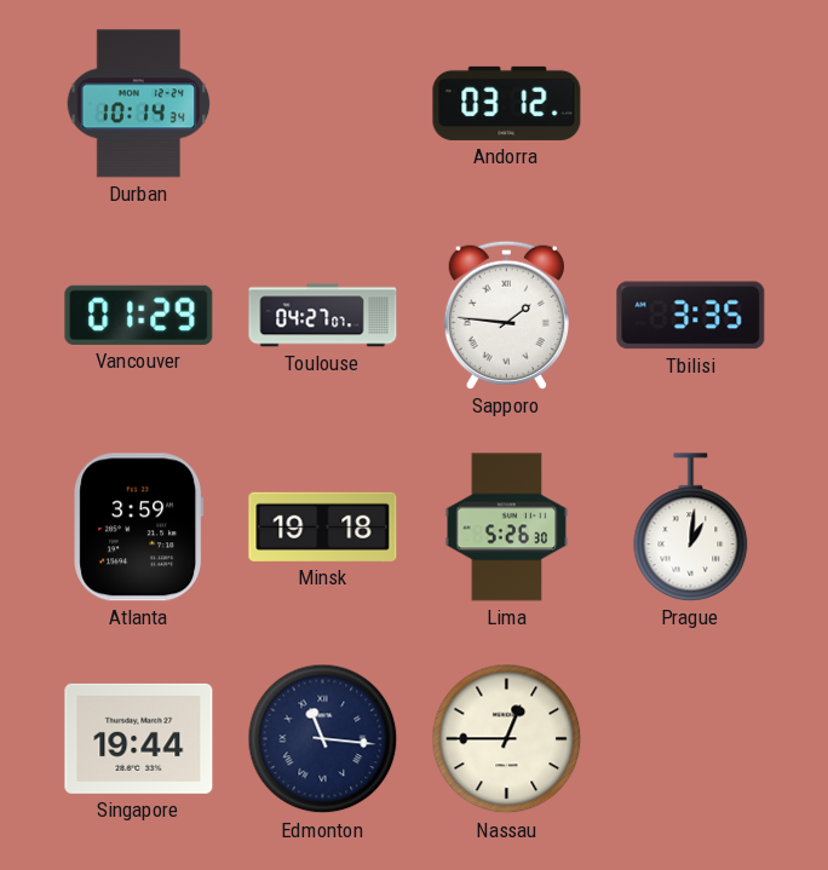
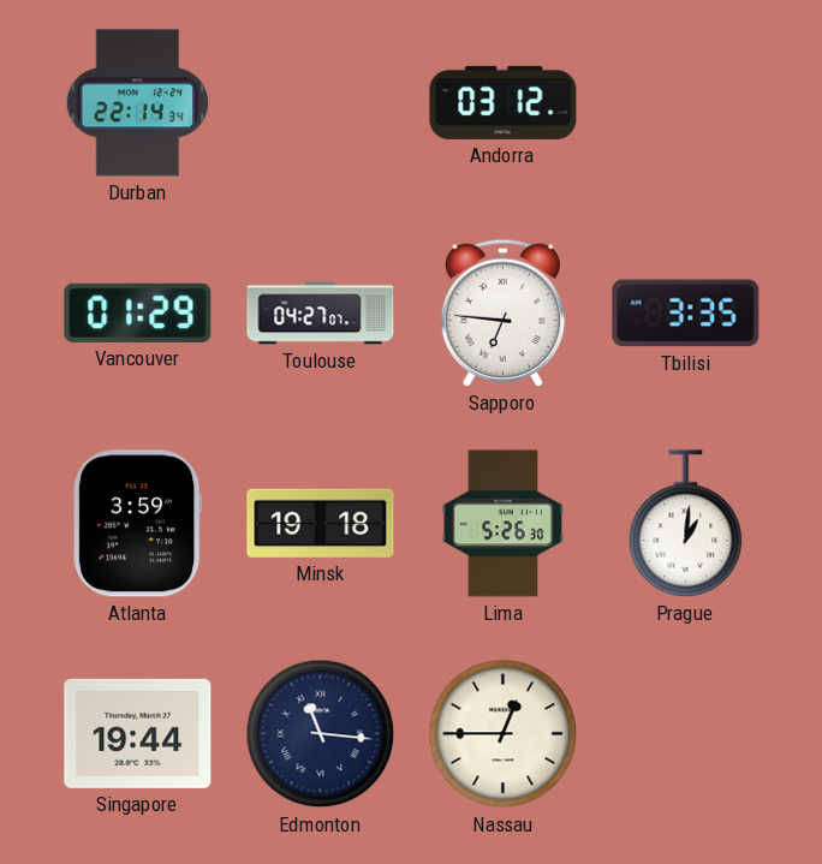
Durban: 10:14 -> 22:14
Sapporo: 1:46 -> 6:46
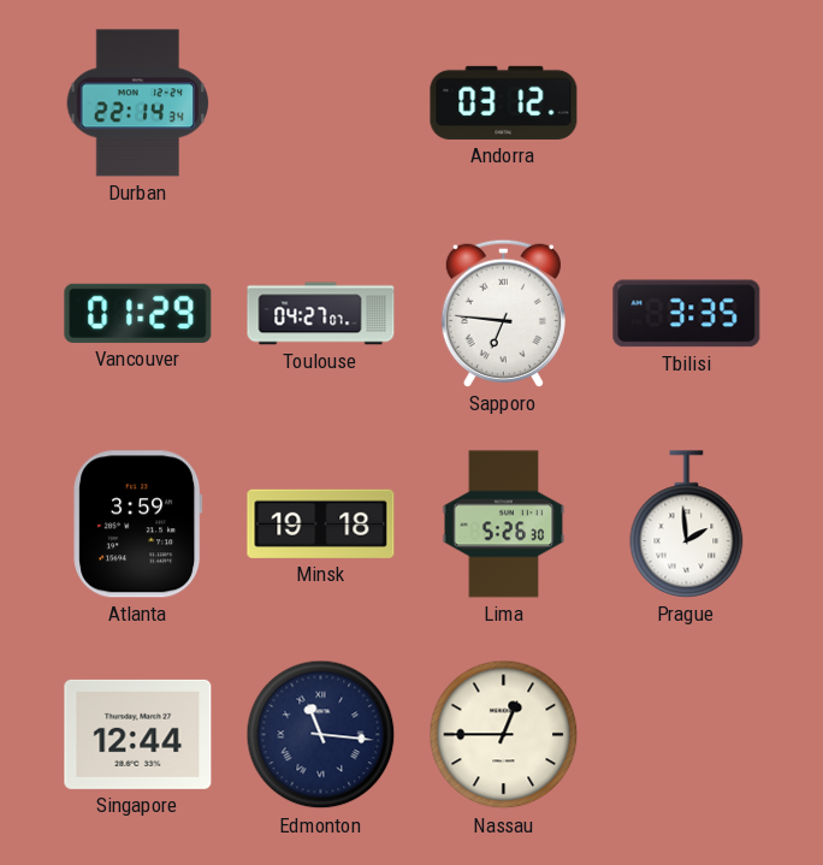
Prague: 1:01 -> 1:59
Singapore: 19:44 -> 12:44
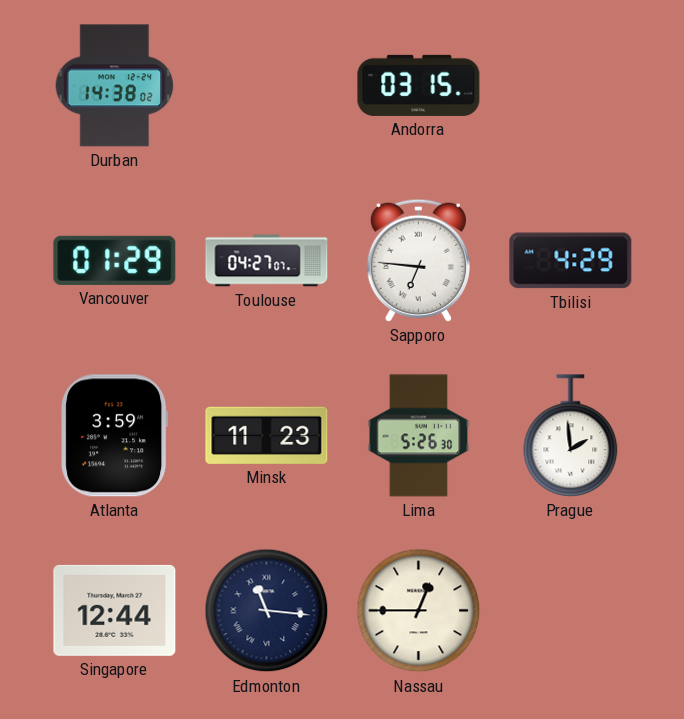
Durban: 22:14 -> 14:38
Andorra: 03:12 -> 03:15
Tbilisi: 3:35 -> 4:29
Minsk: 19:18 -> 11:23
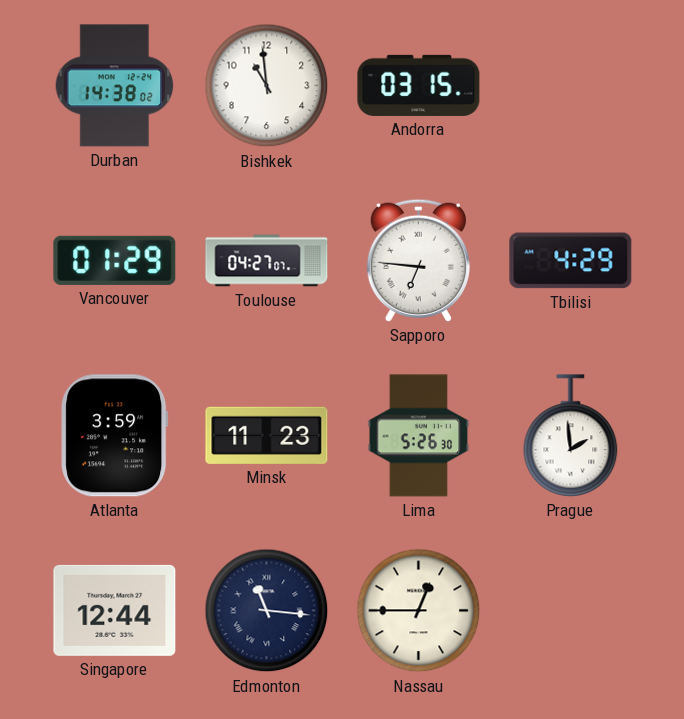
Bishkek: none -> 10:59
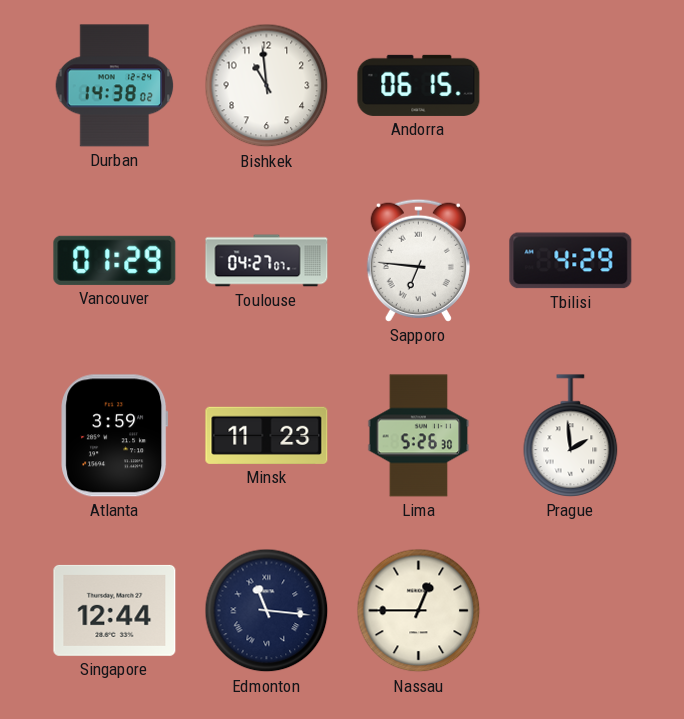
Andorra: 03:15 -> 06:15
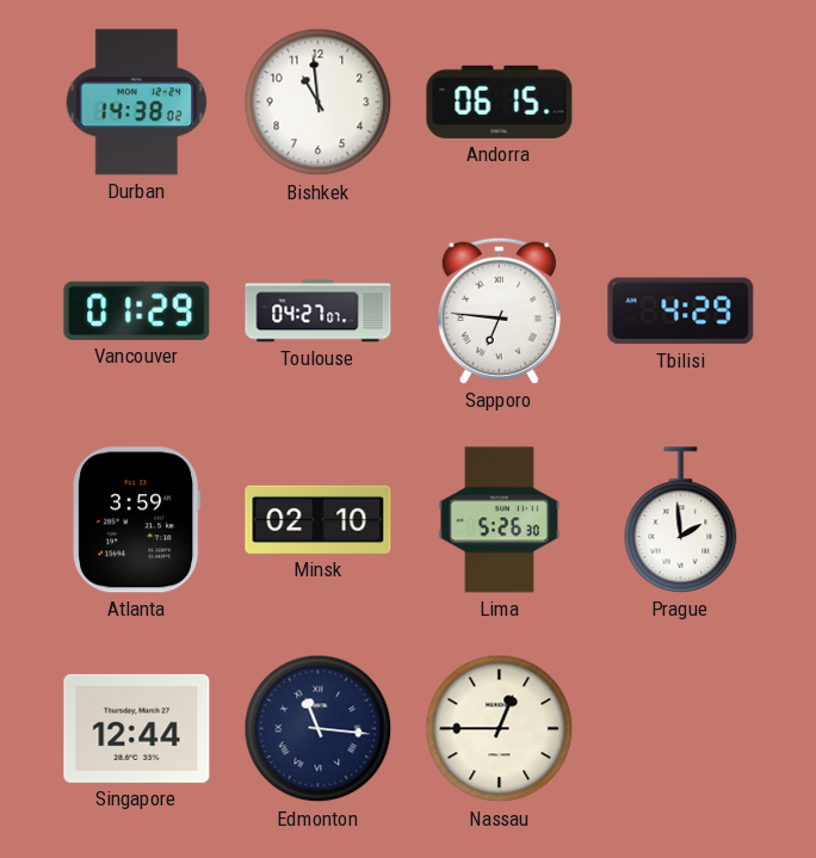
Minsk: 11:23 -> 02:10
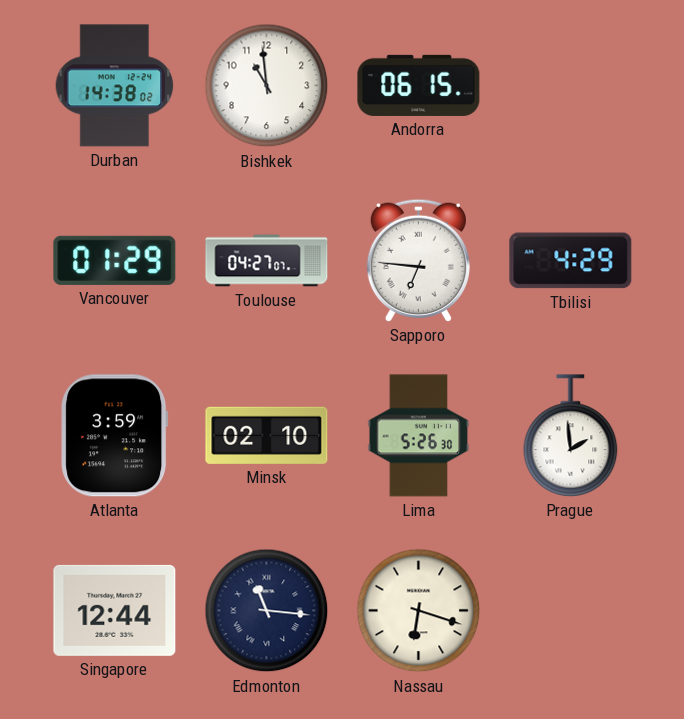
Nassau: 12:45 -> 6:18
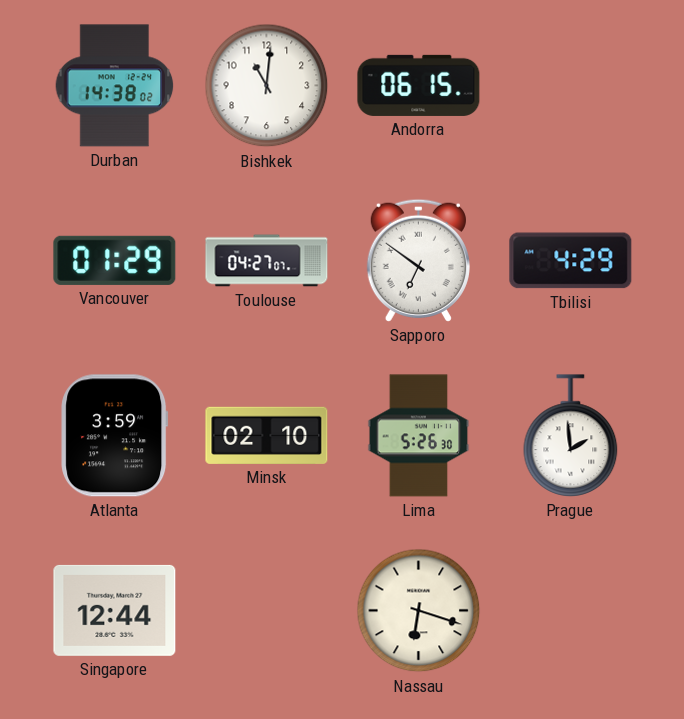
Bishkek: 10:59 -> 11:01
Sapporo: 6:46 -> 6:51
Edmonton: 11:16 -> none
